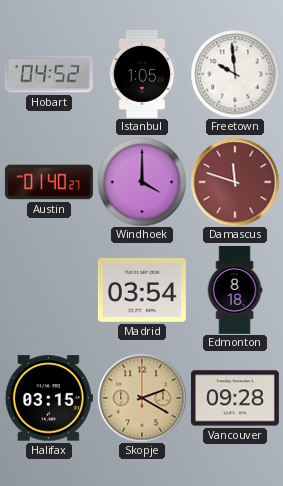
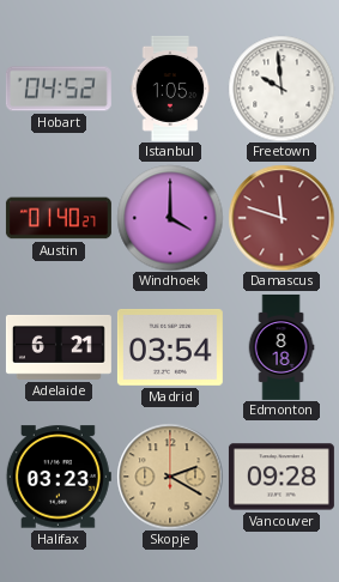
Adelaide: none -> 6:21
Halifax: 03:15 -> 03:23
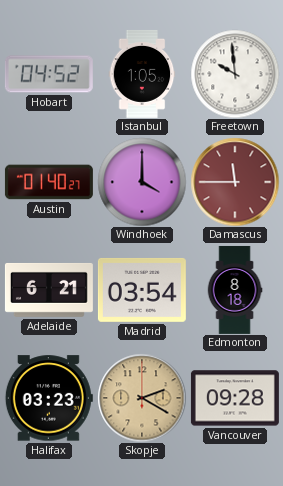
Damascus: 11:48 -> 11:45
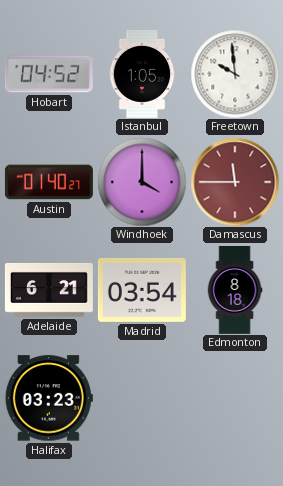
Skopje: 2:20 -> none
Vancouver: 09:28 -> none
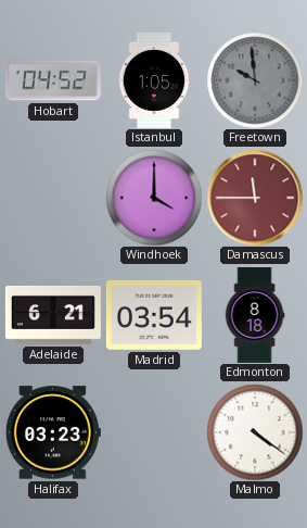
Freetown dial: white -> grey
Austin: 01:40 -> none
Malmo: none -> 4:21
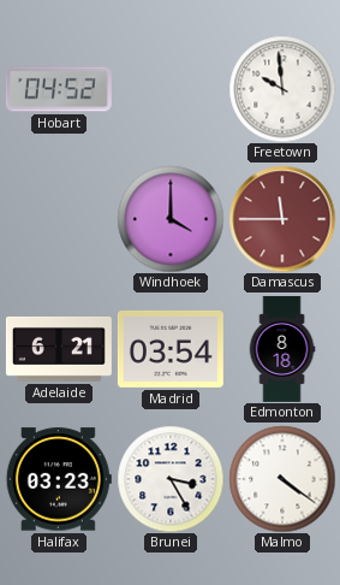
Istanbul: 1:05 -> none
Freetown dial: grey -> white
Brunei: none -> 3:25
